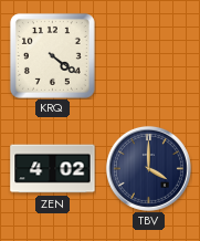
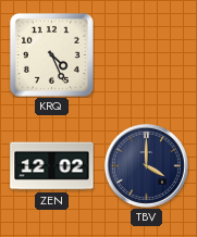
KRQ: 4:21 -> 4:26
ZEN: 4:02 -> 12:02
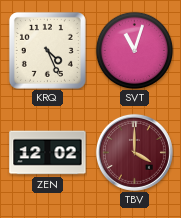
SVT: none -> 11:03
TBV dial: navy -> burgundy
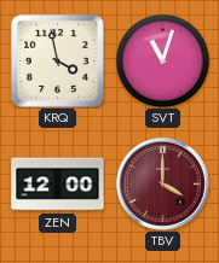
KRQ: 4:26 -> 3:58
ZEN: 12:02 -> 12:00
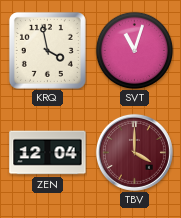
ZEN: 12:00 -> 12:04
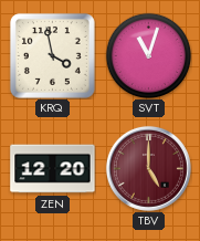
ZEN: 12:04 -> 12:20
TBV: 4:00 -> 5:00
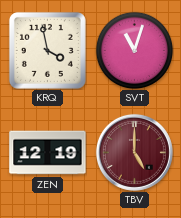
ZEN: 12:20 -> 12:19
